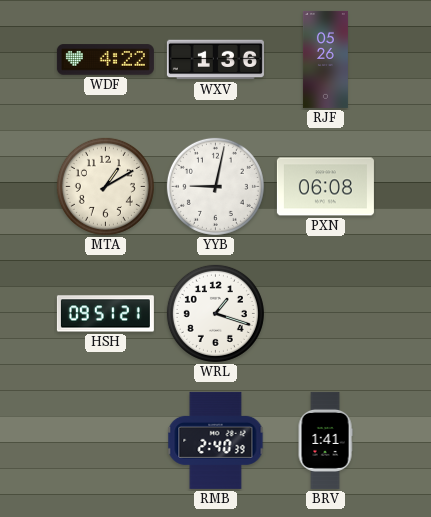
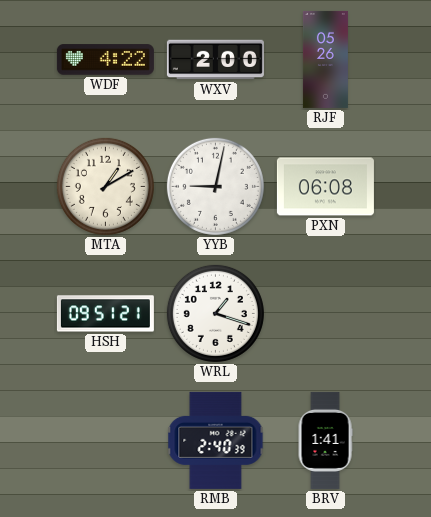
WXV: 1:36 -> 2:00
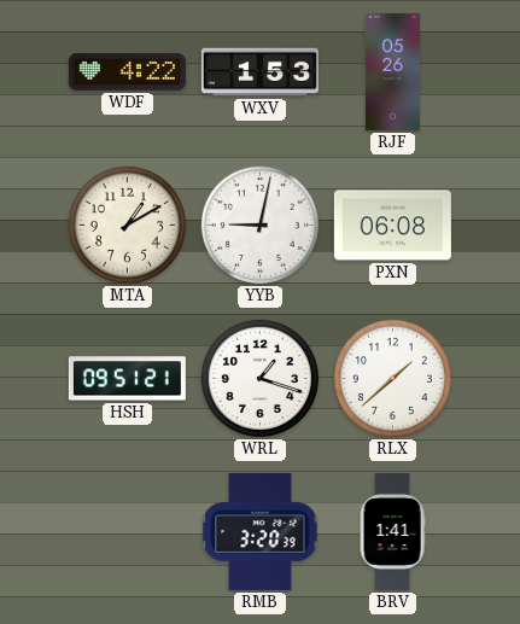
WXV: 2:00 -> 1:53
RLX: none -> 1:38
RMB: 2:40 -> 3:20
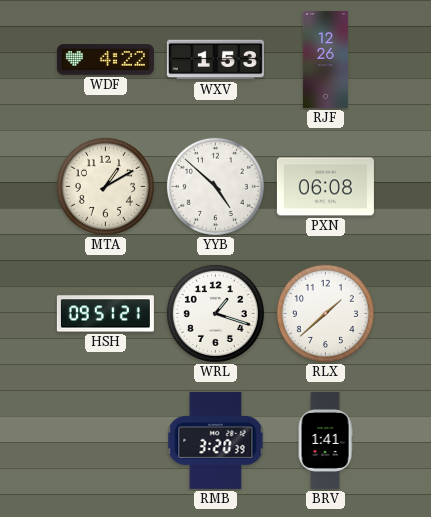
RJF: 05:26 -> 12:26
YYB: 9:02 -> 4:52
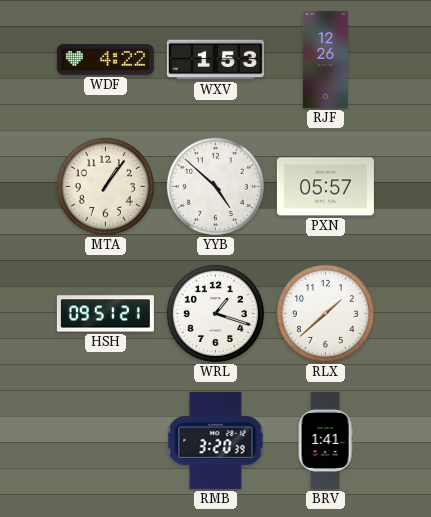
MTA: 1:10 -> 1:06
PXN: 06:08 -> 05:57
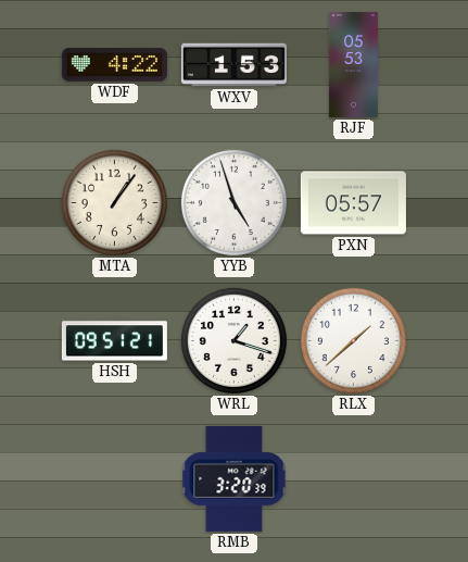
RJF: 12:26 -> 05:53
YYB: 4:52 -> 4:57
BRV: 1:41 -> none
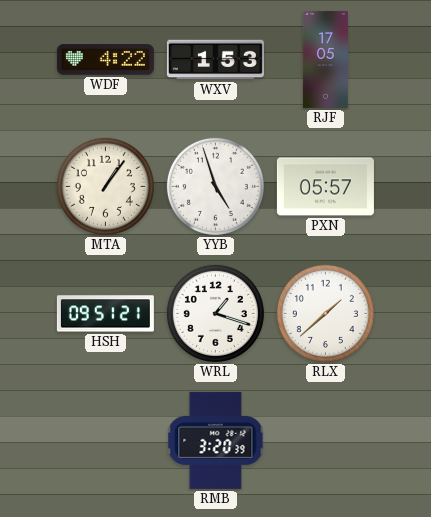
RJF: 05:53 -> 17:05
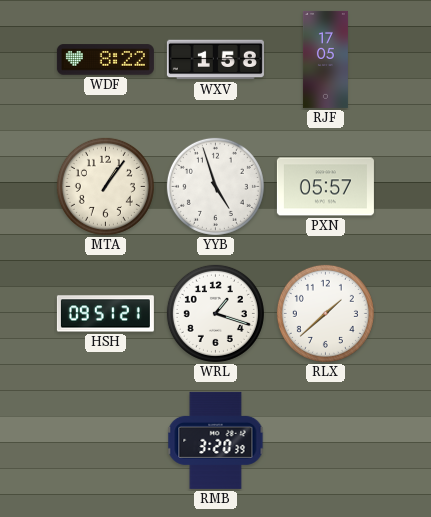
WDF: 4:22 -> 8:22
WXV: 1:53 -> 1:58
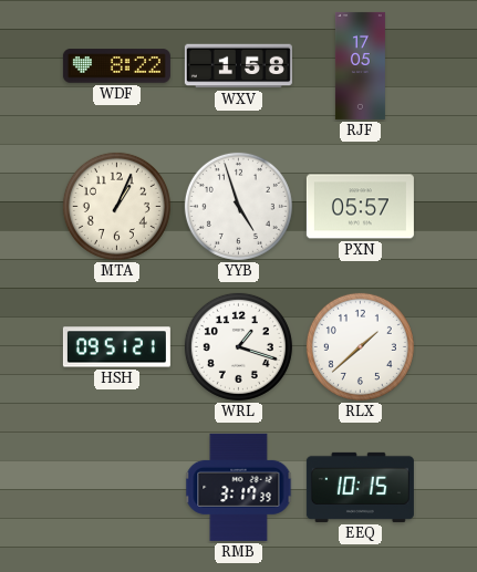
MTA: 1:06 -> 1:04
RMB: 3:20 -> 3:17
EEQ: none -> 10:15
